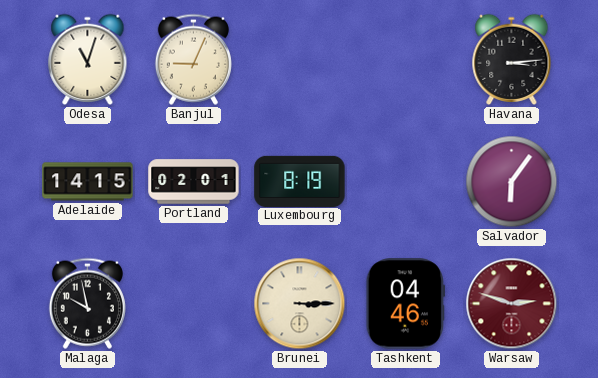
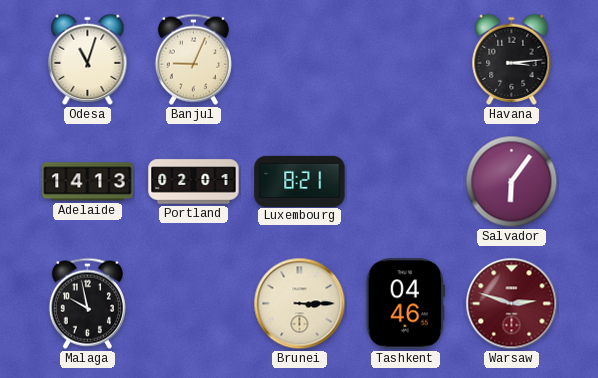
Adelaide: 14:15 -> 14:13
Luxembourg: 8:19 -> 8:21
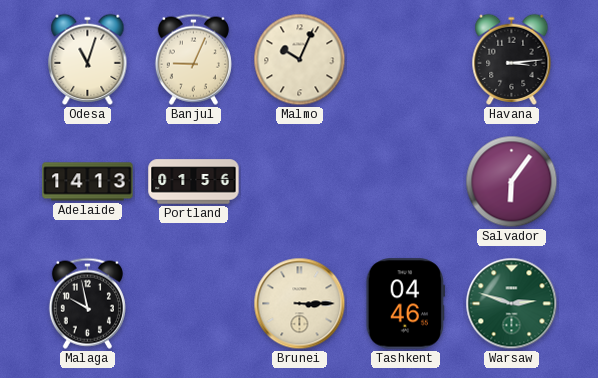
Malmo: none -> 10:04
Portland: 02:01 -> 01:56
Luxembourg: 8:21 -> none
Warsaw dial: burgundy -> green
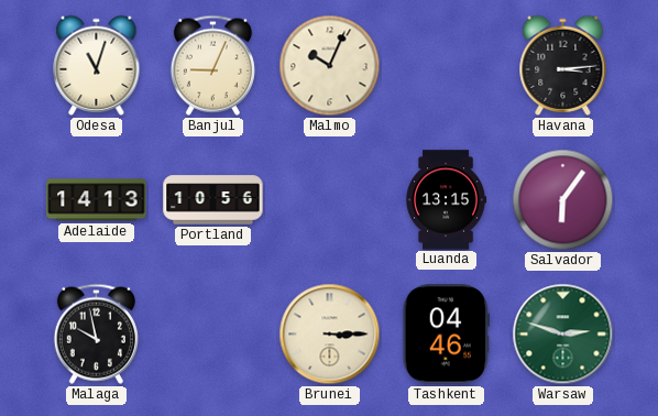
Portland: 01:56 -> 10:56
Luanda: none -> 13:15
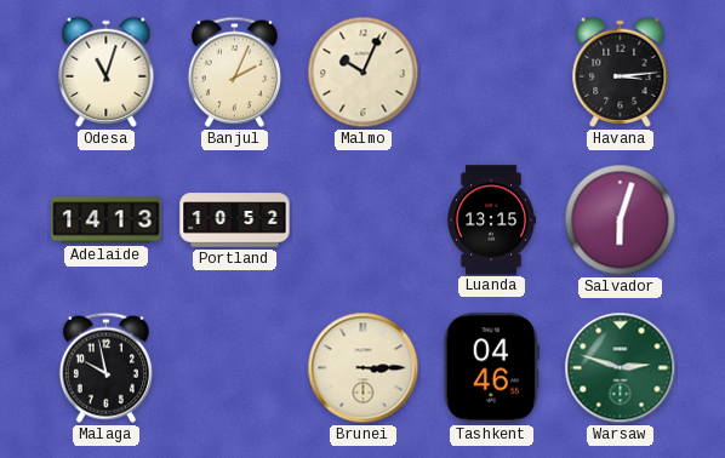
Banjul: 9:04 -> 2:04
Portland: 10:56 -> 10:52
Salvador: 6:06 -> 6:03
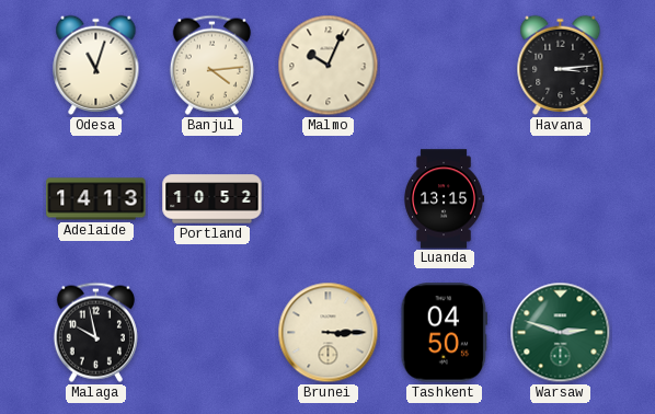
Banjul: 2:04 -> 4:14
Salvador: 6:03 -> none
Tashkent: 04:46 -> 04:50
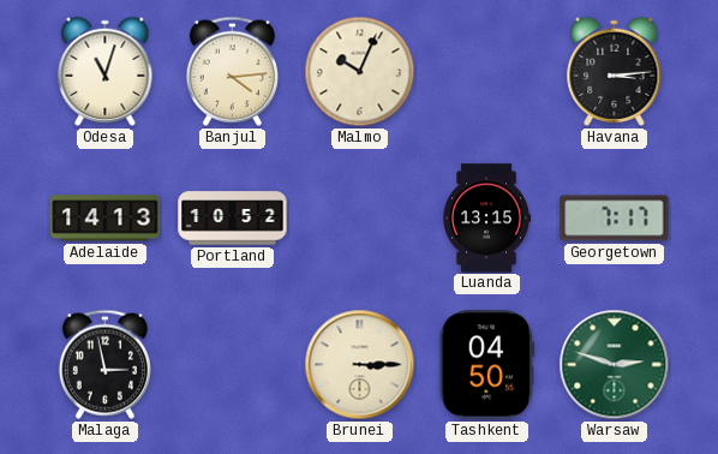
Georgetown: none -> 7:17
Malaga: 9:58 -> 2:58
